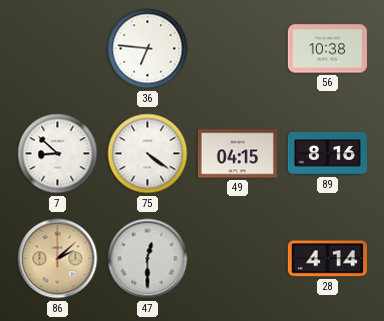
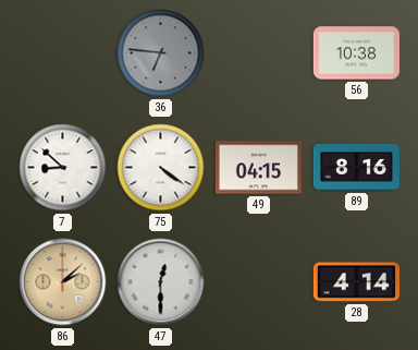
36 dial: white -> grey
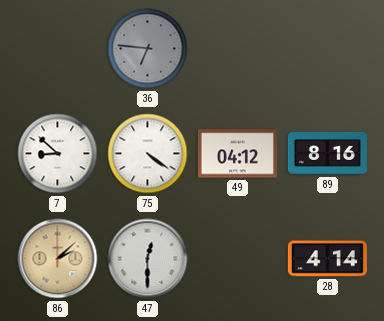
56: 10:38 -> none
49: 04:15 -> 04:12
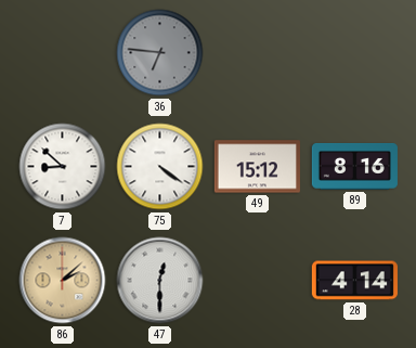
49: 04:12 -> 15:12
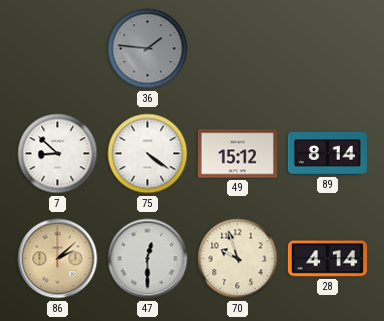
36: 6:46 -> 1:46
89: 8:16 -> 8:14
70: none -> 9:57
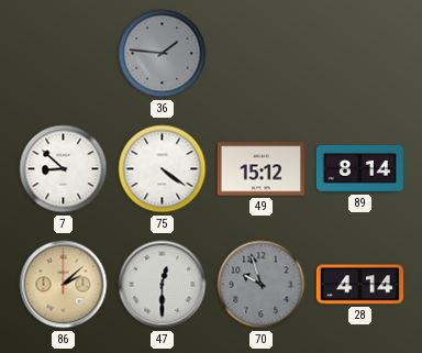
70 dial: cream -> grey
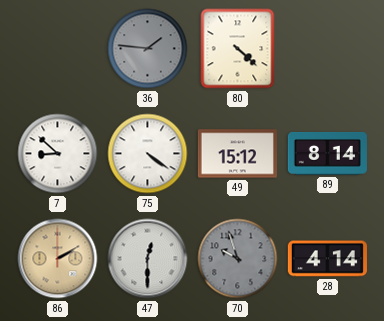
80: none -> 4:22
86: 2:08 -> 2:10
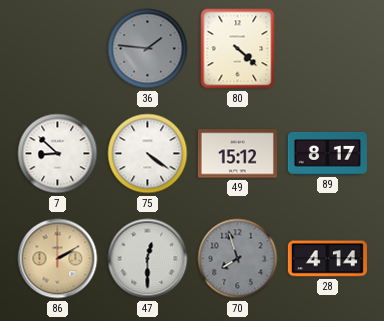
89: 8:14 -> 8:17
70: 9:57 -> 7:57
